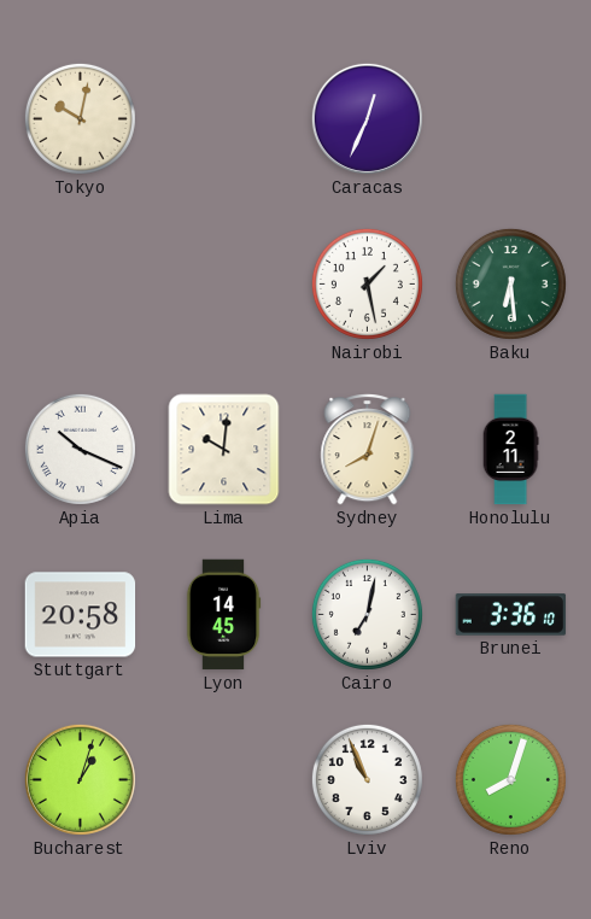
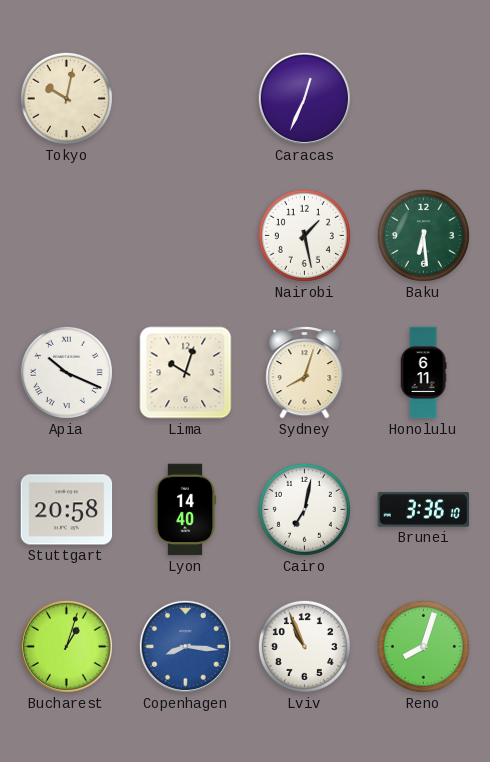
Lima: 10:01 -> 10:03
Honolulu: 2:11 -> 6:11
Lyon: 14:45 -> 14:40
Copenhagen: none -> 8:16
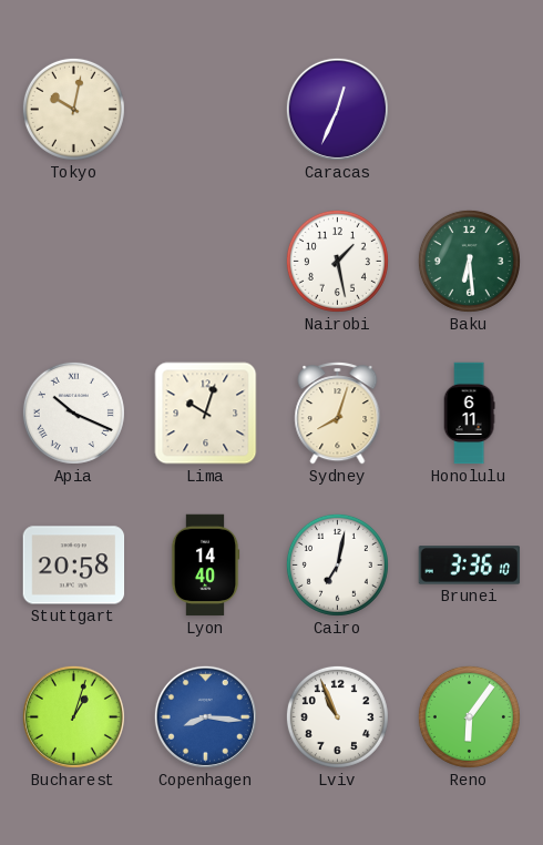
Reno: 8:03 -> 6:06
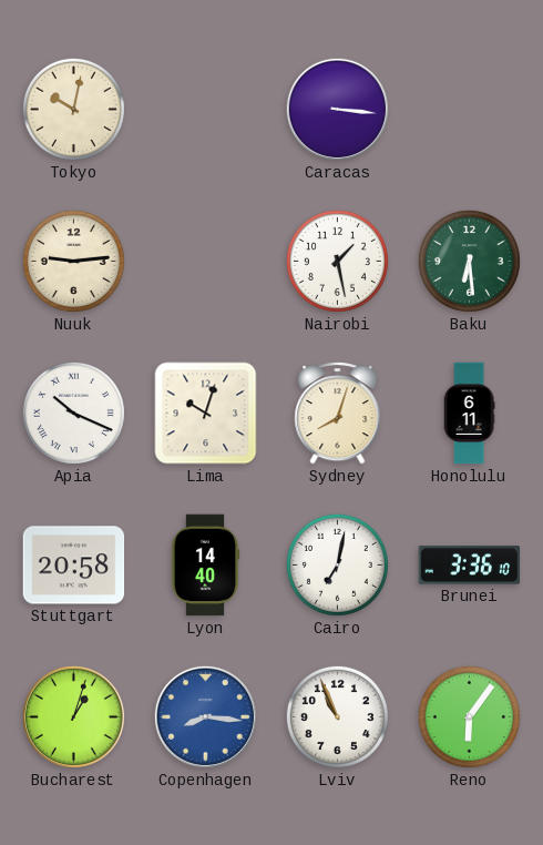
Caracas: 12:34 -> 3:16
Nuuk: none -> 9:14
